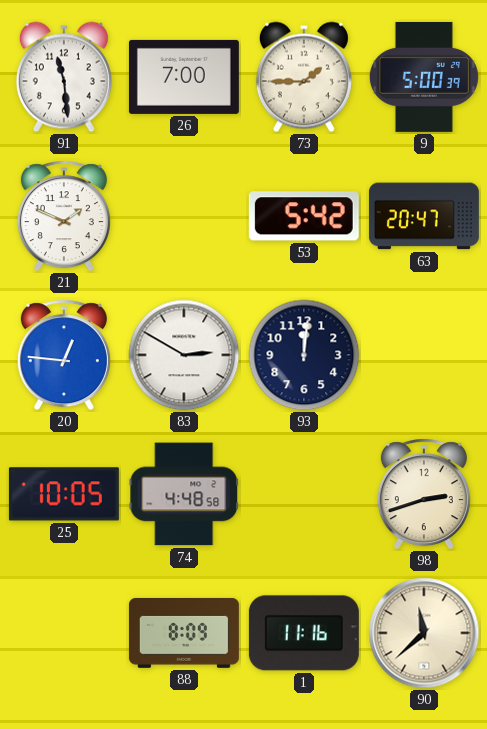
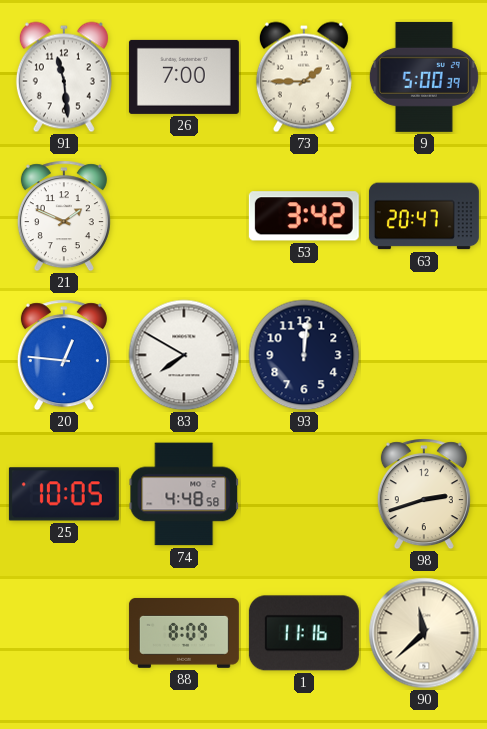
53: 5:42 -> 3:42
83: 2:50 -> 7:50
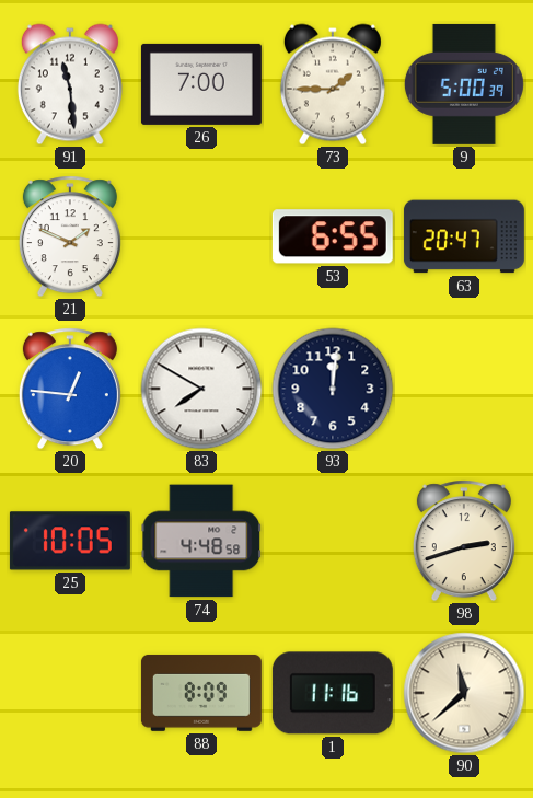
53: 3:42 -> 6:55
